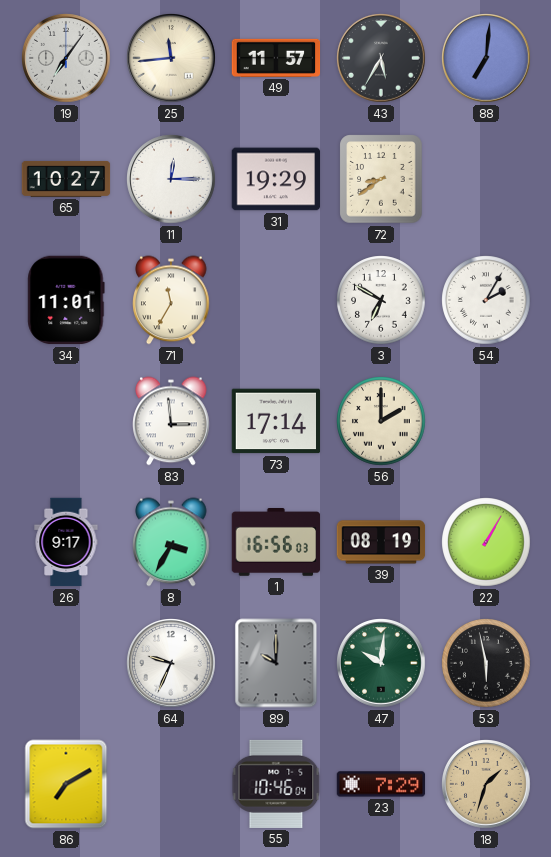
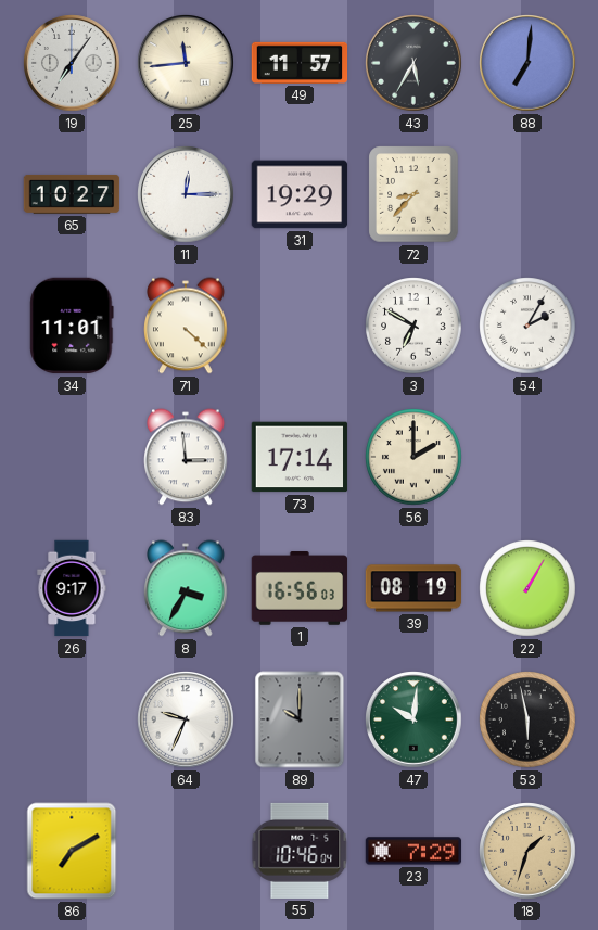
72: 8:39 -> 8:37
71: 11:35 -> 4:22
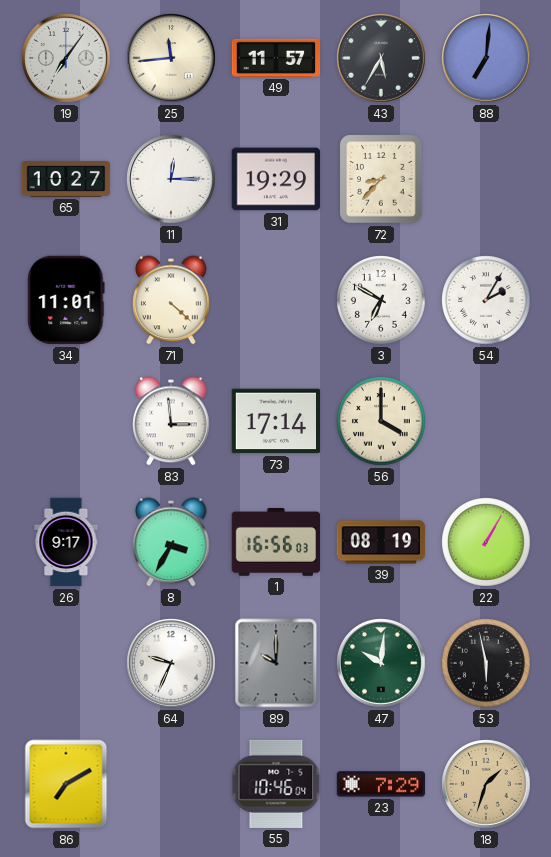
56: 2:00 -> 4:00
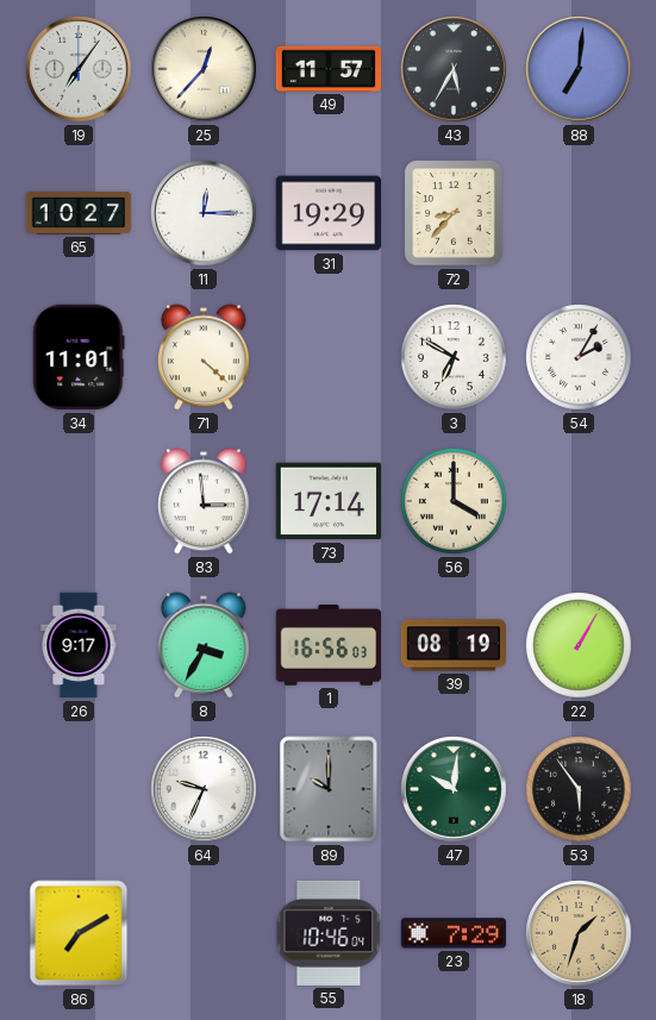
25: 11:44 -> 12:37
53: 5:58 -> 5:54
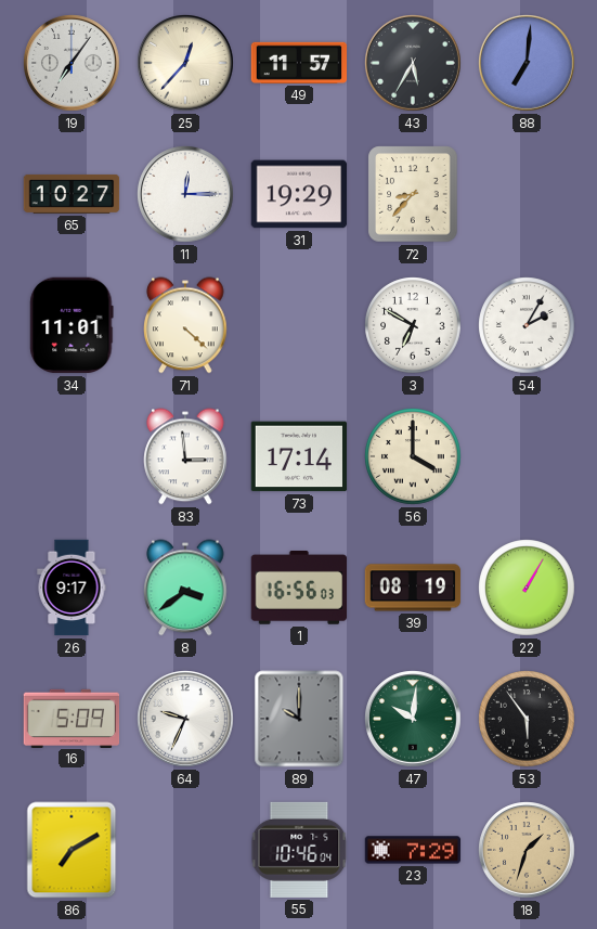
8: 3:35 -> 3:39
16: none -> 5:09
